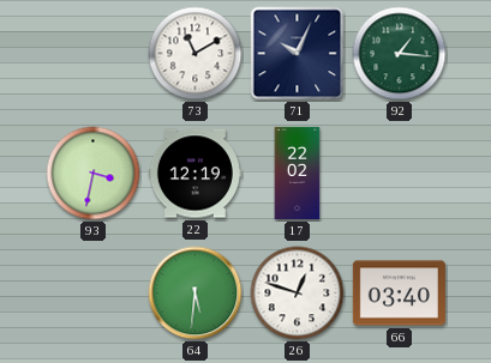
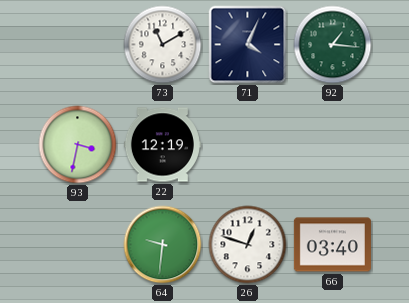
71: 10:04 -> 4:04
17: 22:02 -> none
64: 5:31 -> 9:31
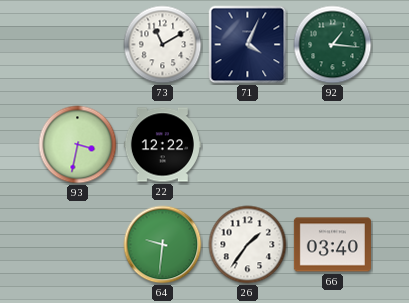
22: 12:19 -> 12:22
26: 12:48 -> 1:36
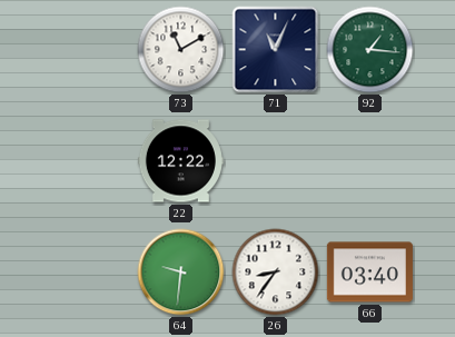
71: 4:04 -> 11:04
93: 3:32 -> none
26: 1:36 -> 8:36
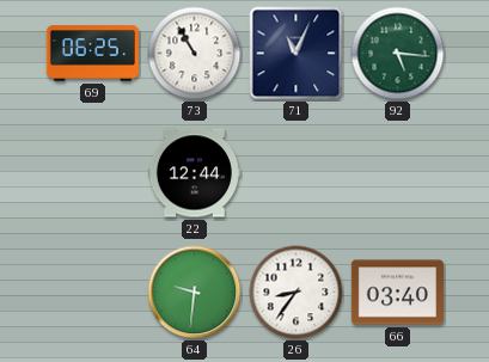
69: none -> 06:25
73: 11:10 -> 10:55
92: 1:16 -> 5:16
22: 12:22 -> 12:44
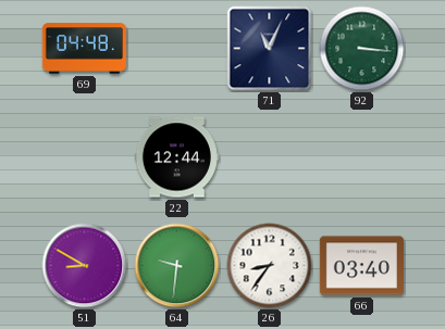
69: 06:25 -> 04:48
73: 10:55 -> none
92: 5:16 -> 3:16
51: none -> 8:50
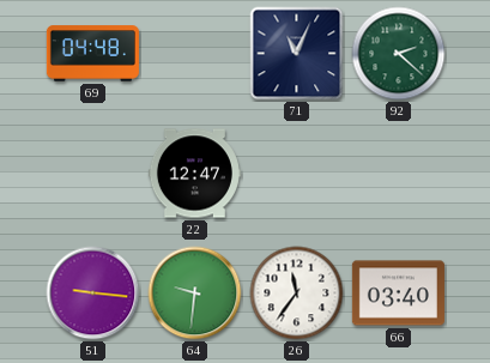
92: 3:16 -> 2:22
22: 12:44 -> 12:47
51: 8:50 -> 9:16
26: 8:36 -> 11:36
